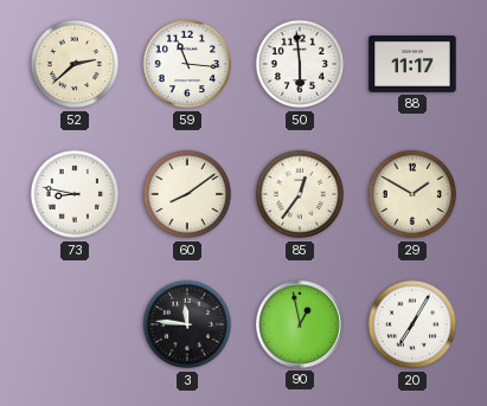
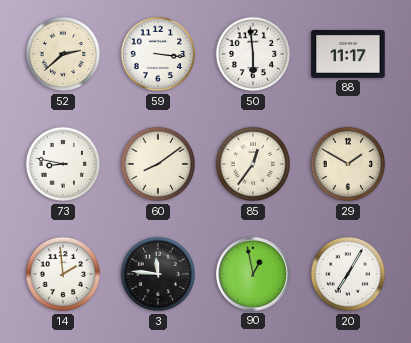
59: 11:16 -> 3:16
14: none -> 1:59
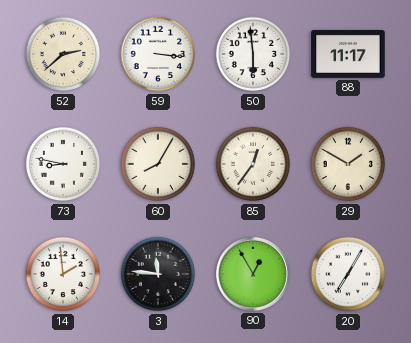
60: 8:09 -> 8:05
90: 12:58 -> 12:55
